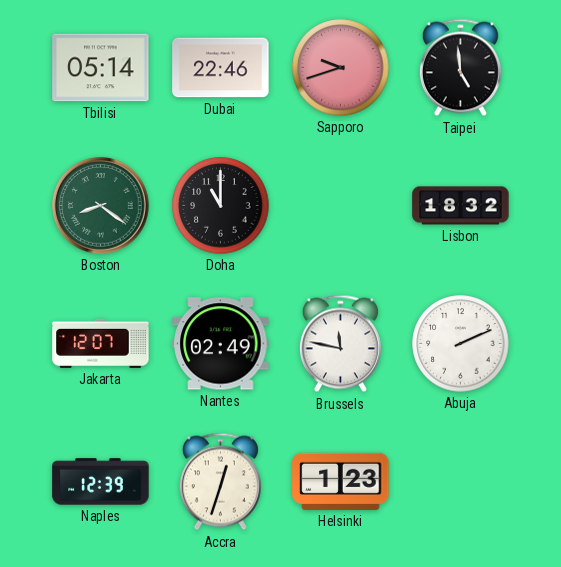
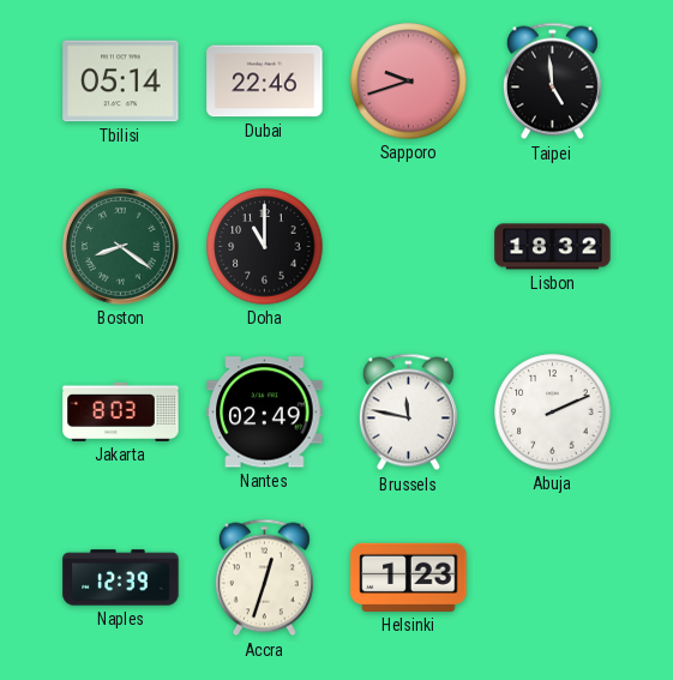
Jakarta: 12:07 -> 8:03
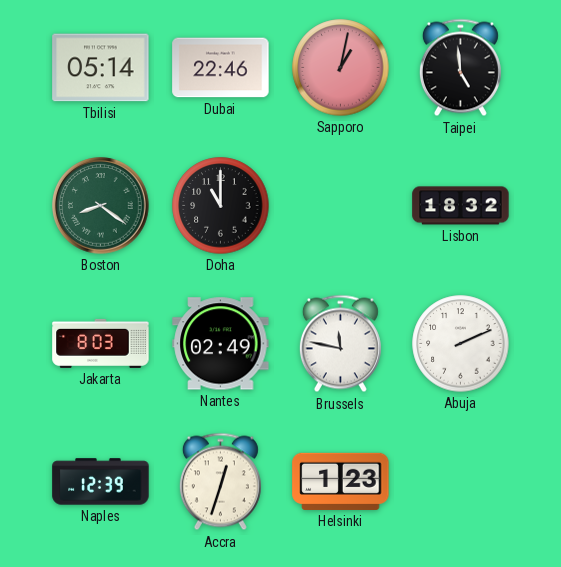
Sapporo: 9:42 -> 1:02
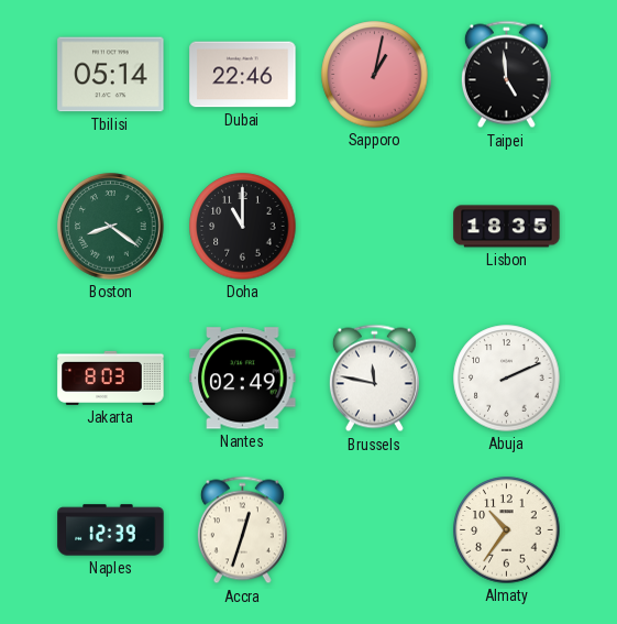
Lisbon: 18:32 -> 18:35
Helsinki: 1:23 -> none
Almaty: none -> 10:36
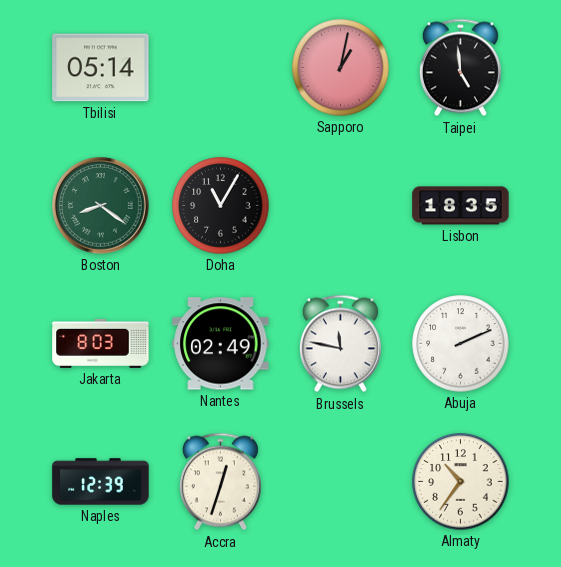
Dubai: 22:46 -> none
Doha: 11:00 -> 11:05
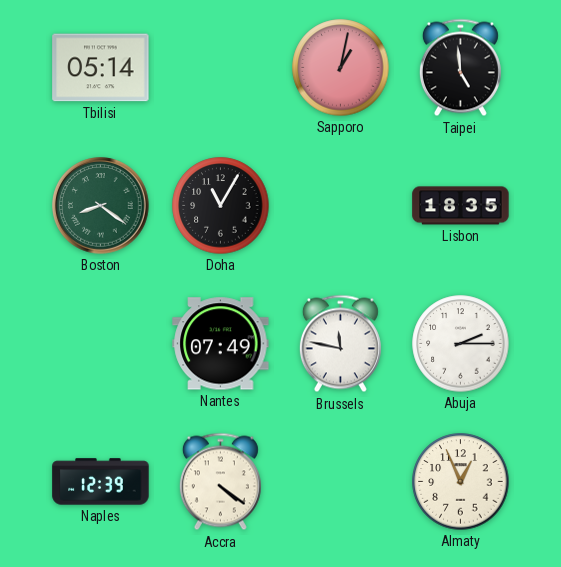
Jakarta: 8:03 -> none
Nantes: 02:49 -> 07:49
Abuja: 2:11 -> 2:15
Accra: 12:33 -> 4:21
Almaty: 10:36 -> 12:56
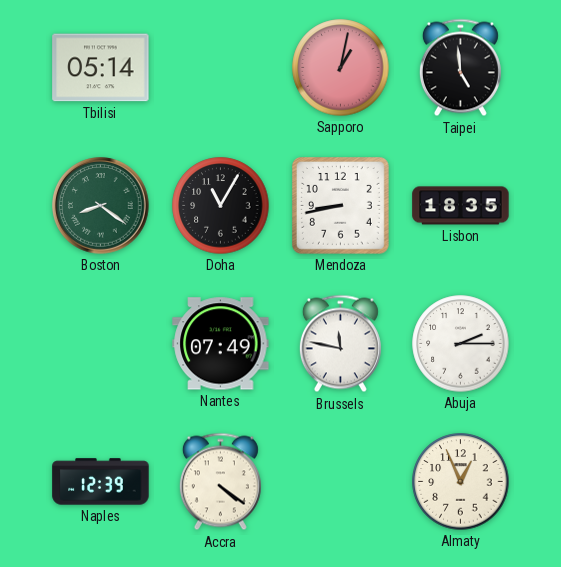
Mendoza: none -> 8:43
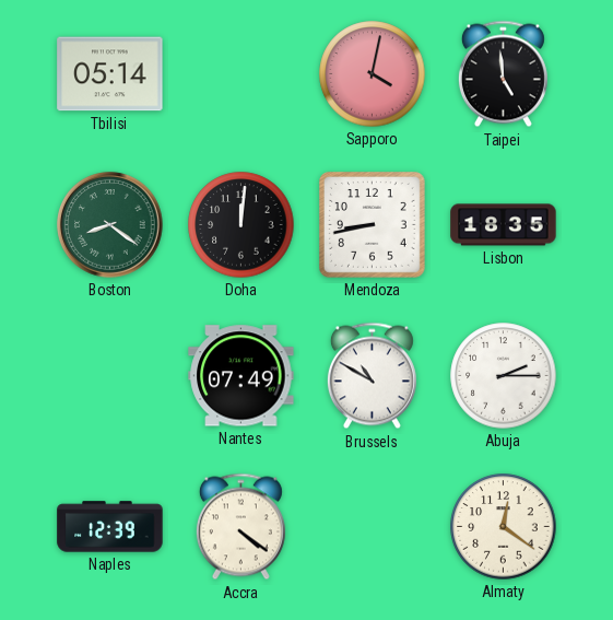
Sapporo: 1:02 -> 4:02
Doha: 11:05 -> 12:01
Brussels: 11:47 -> 10:50
Almaty: 12:56 -> 12:21
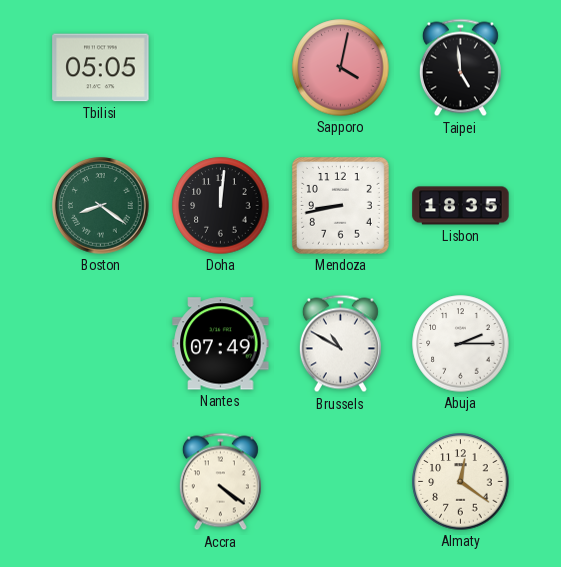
Tbilisi: 05:14 -> 05:05
Naples: 12:39 -> none
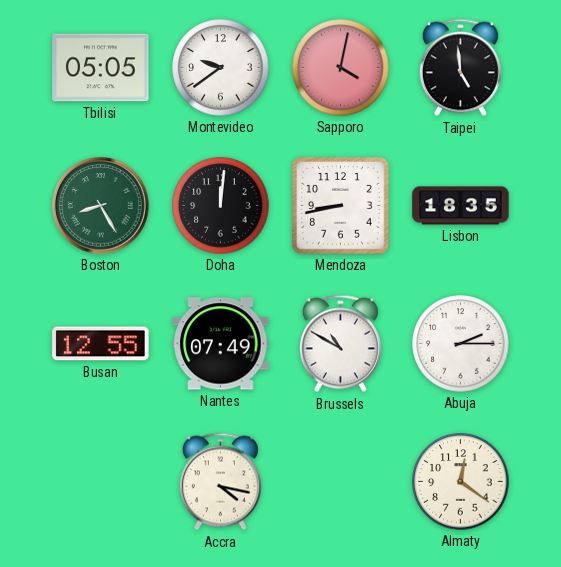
Montevideo: none -> 9:39
Boston: 8:21 -> 8:25
Busan: none -> 12:55
Accra: 4:21 -> 4:17
